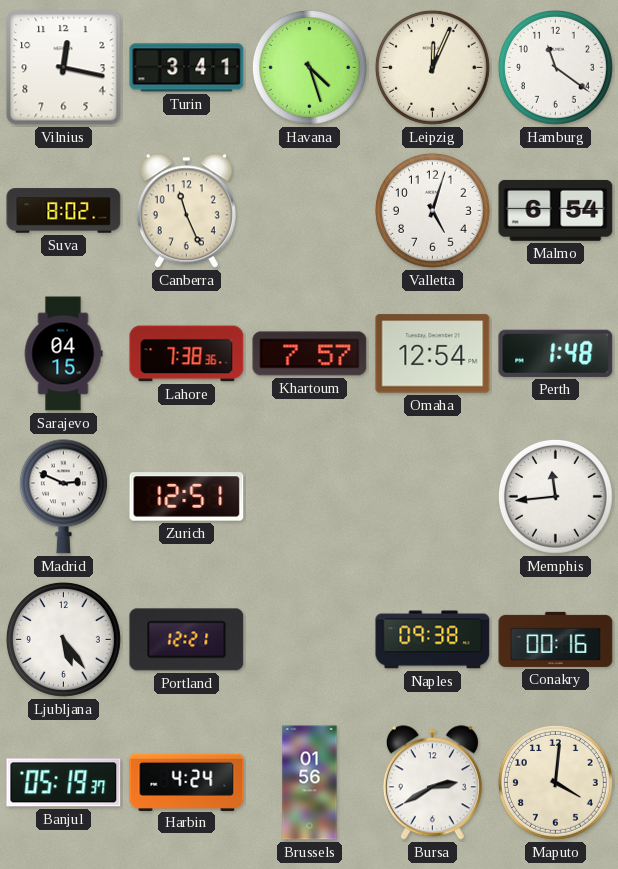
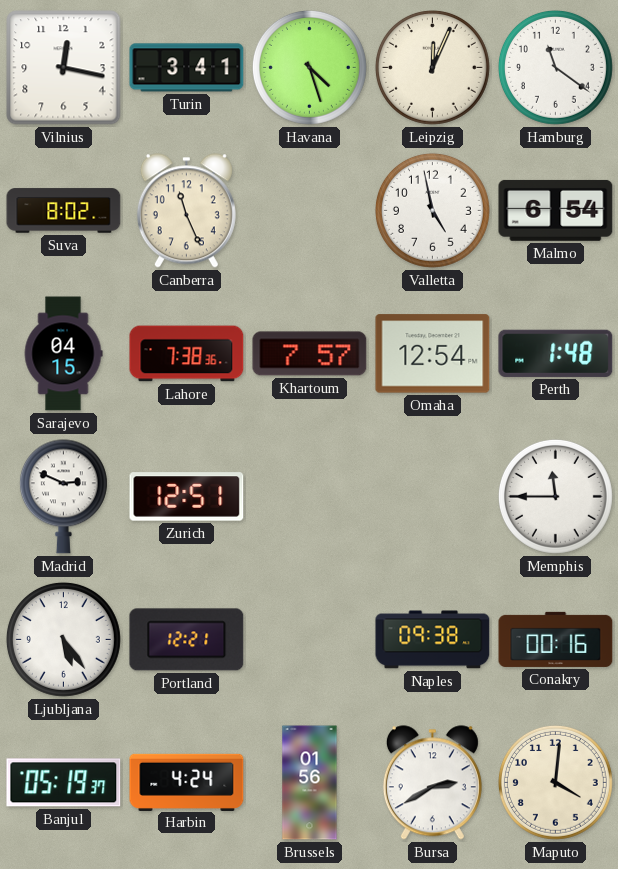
Valletta: 5:03 -> 4:58
Memphis: 11:44 -> 11:45
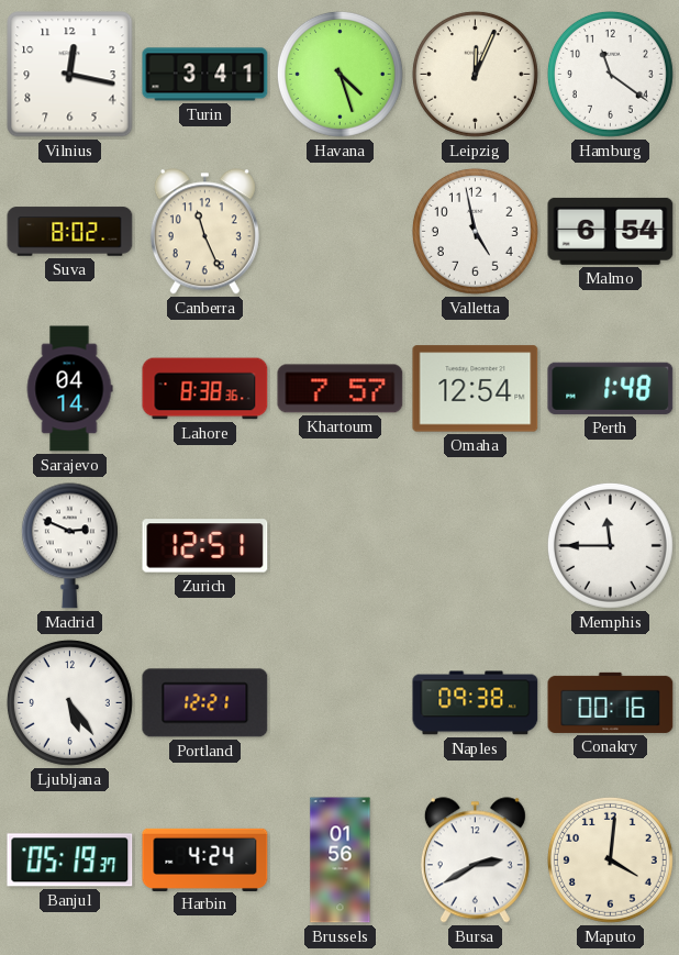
Sarajevo: 04:15 -> 04:14
Lahore: 7:38 -> 8:38
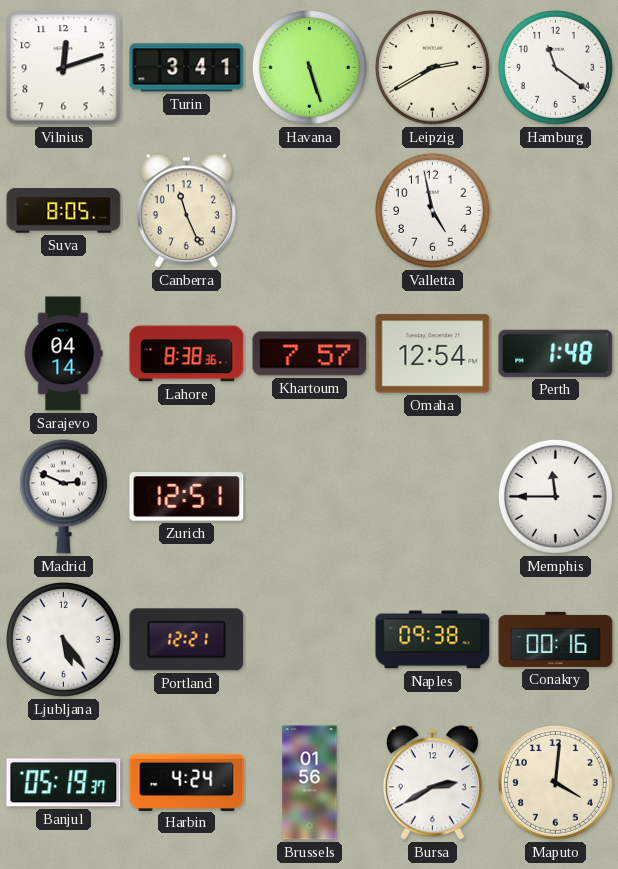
Vilnius: 12:17 -> 12:12
Havana: 4:27 -> 5:27
Leipzig: 12:04 -> 2:40
Suva: 8:02 -> 8:05
Malmo: 6:54 -> none
